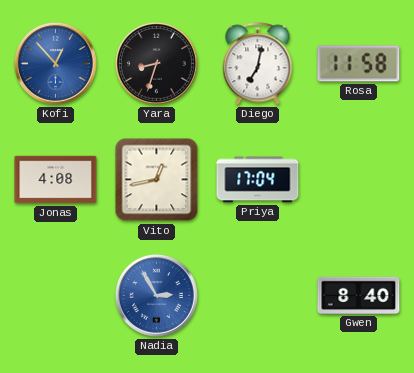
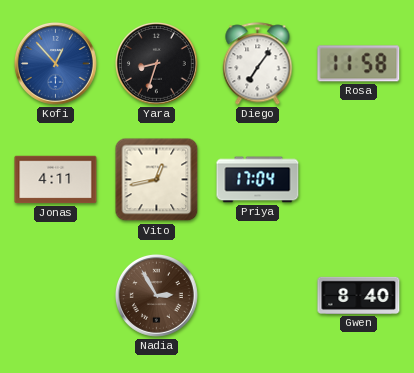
Diego: 7:02 -> 7:06
Jonas: 4:08 -> 4:11
Nadia dial: blue -> brown
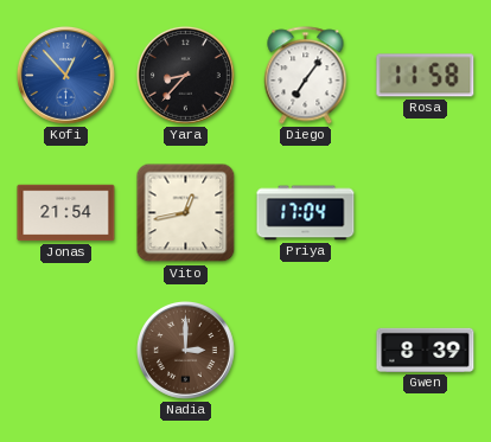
Yara: 8:33 -> 8:37
Jonas: 4:11 -> 21:54
Nadia: 2:55 -> 3:00
Gwen: 8:40 -> 8:39
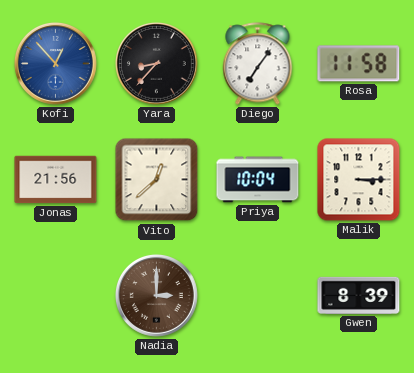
Jonas: 21:54 -> 21:56
Vito: 12:43 -> 12:38
Priya: 17:04 -> 10:04
Malik: none -> 3:15
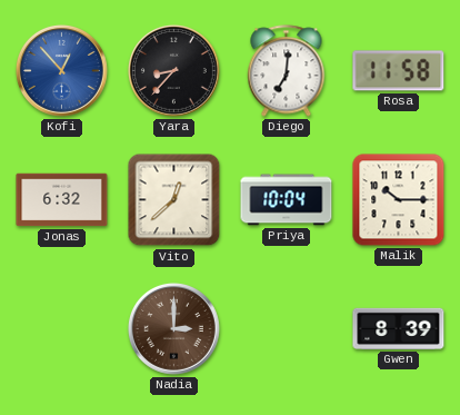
Diego: 7:06 -> 7:01
Jonas: 21:56 -> 6:32
Malik: 3:15 -> 10:15
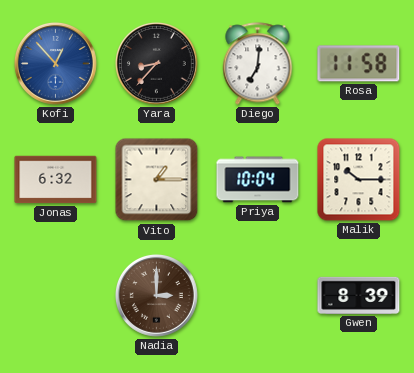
Vito: 12:38 -> 1:15
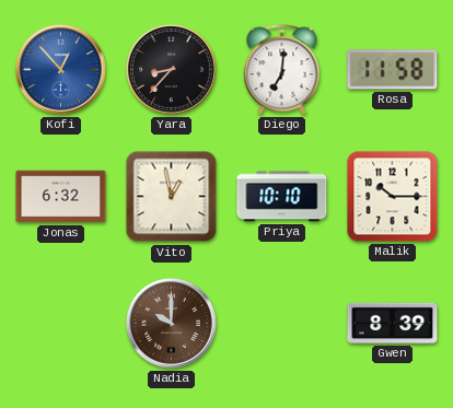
Vito: 1:15 -> 12:58
Priya: 10:04 -> 10:10
Nadia: 3:00 -> 10:00
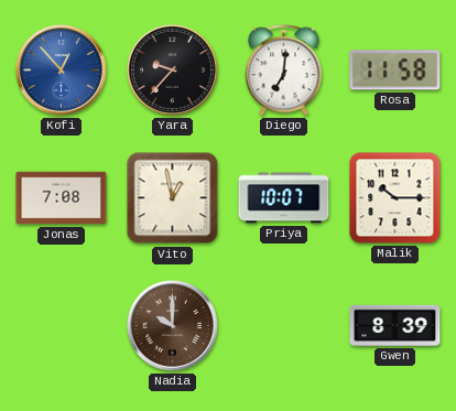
Yara: 8:37 -> 9:37
Jonas: 6:32 -> 7:08
Priya: 10:10 -> 10:07
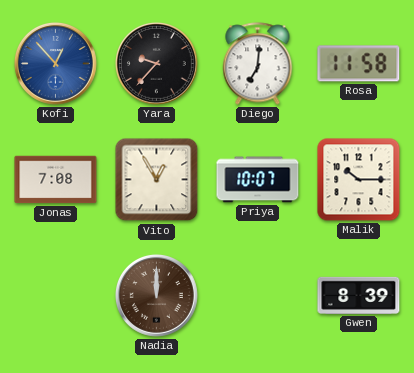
Vito: 12:58 -> 12:55
Nadia: 10:00 -> 12:00
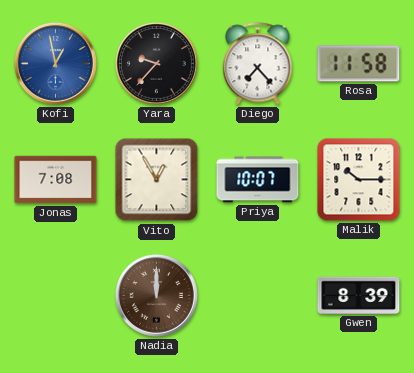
Kofi: 12:53 -> 12:58
Diego: 7:01 -> 7:23
